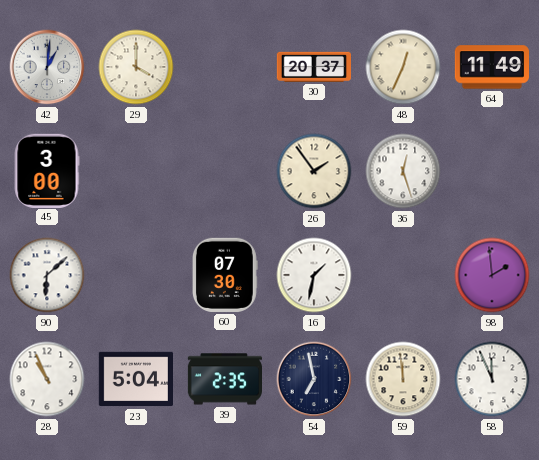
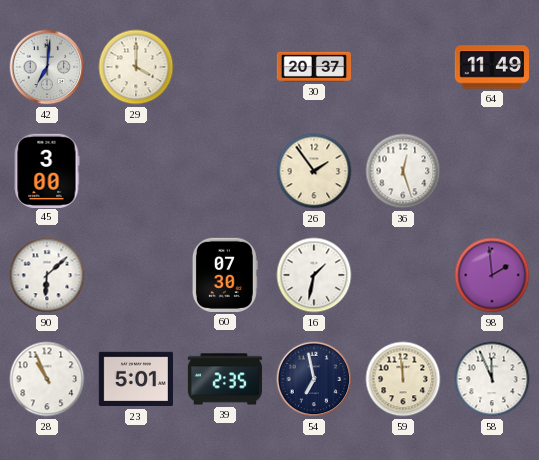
42: 1:01 -> 7:01
48: 12:34 -> none
23: 5:04 -> 5:01
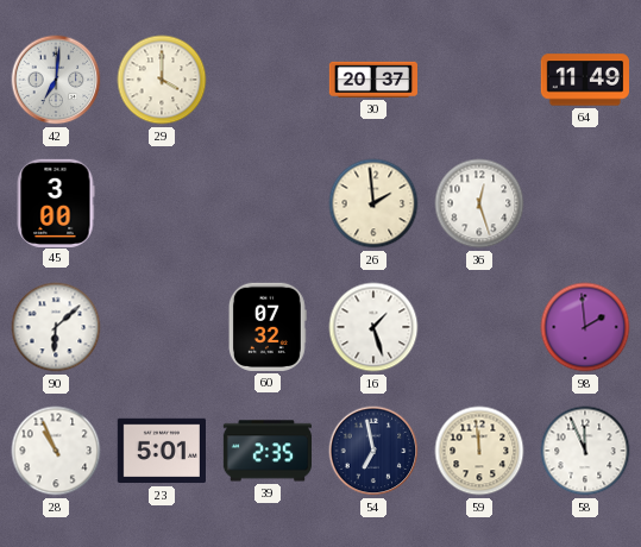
26: 1:54 -> 1:59
60: 07:30 -> 07:32
16: 1:32 -> 1:27
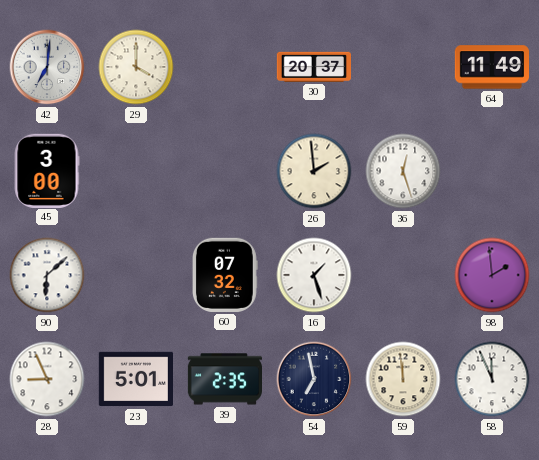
28: 10:56 -> 8:56
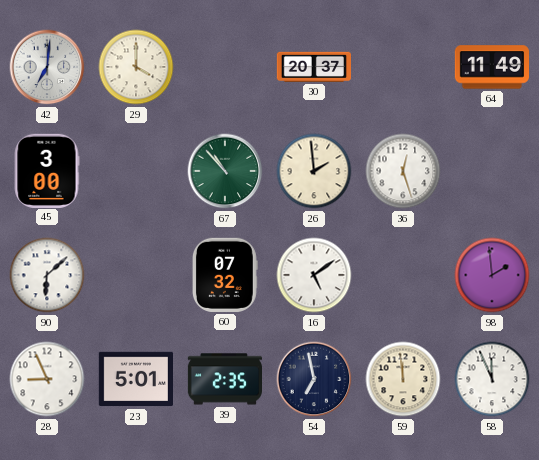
67: none -> 10:53
16: 1:27 -> 5:09
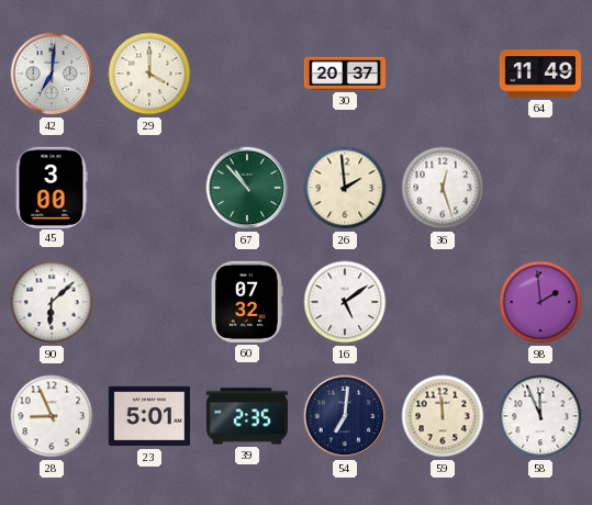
54: 6:58 -> 7:01
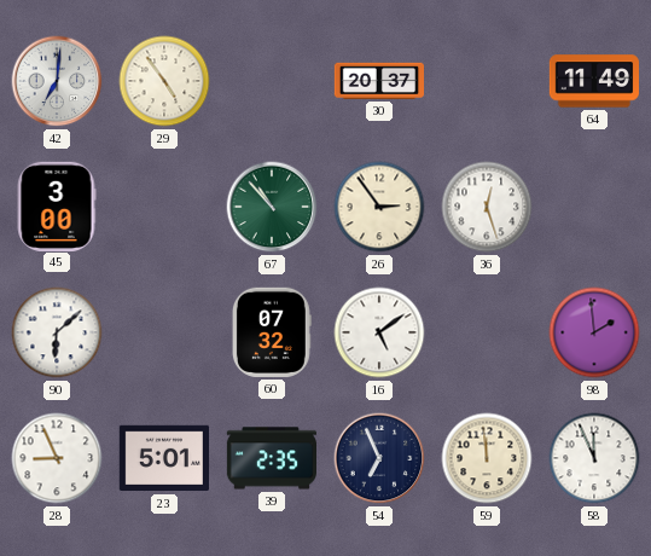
29: 4:00 -> 4:54
26: 1:59 -> 2:54
54: 7:01 -> 6:56
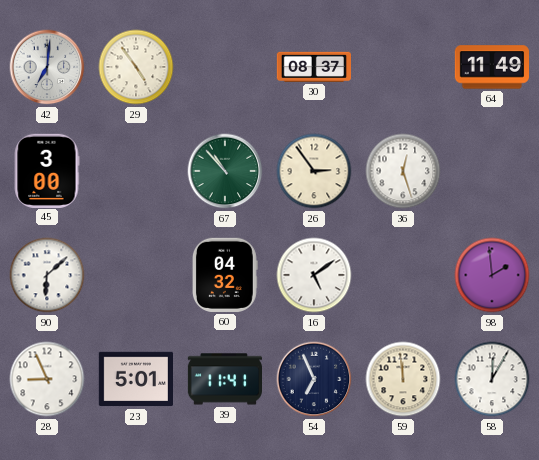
30: 20:37 -> 08:37
60: 07:32 -> 04:32
39: 2:35 -> 11:41
58: 11:56 -> 12:05
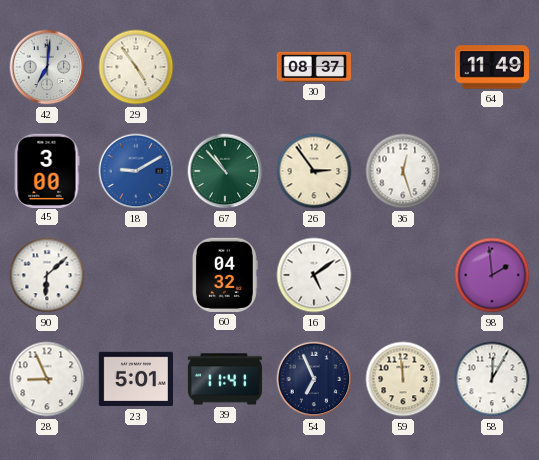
18: none -> 9:10
